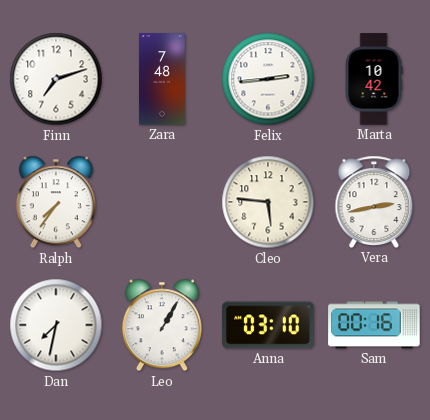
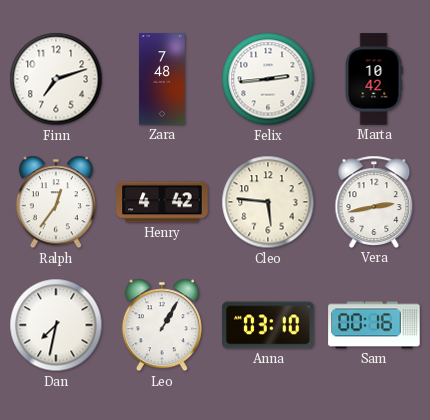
Ralph: 7:36 -> 12:36
Henry: none -> 4:42
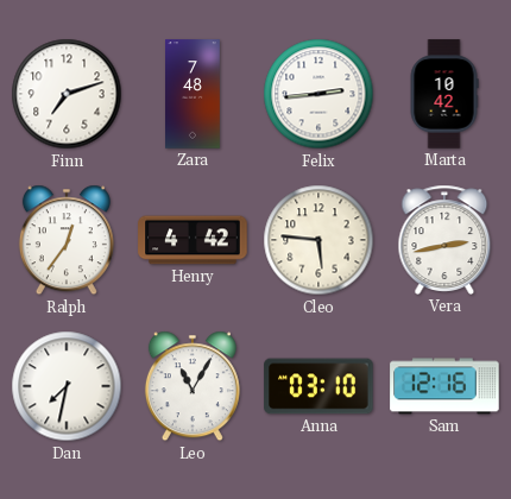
Leo: 1:05 -> 11:05
Sam: 00:16 -> 12:16
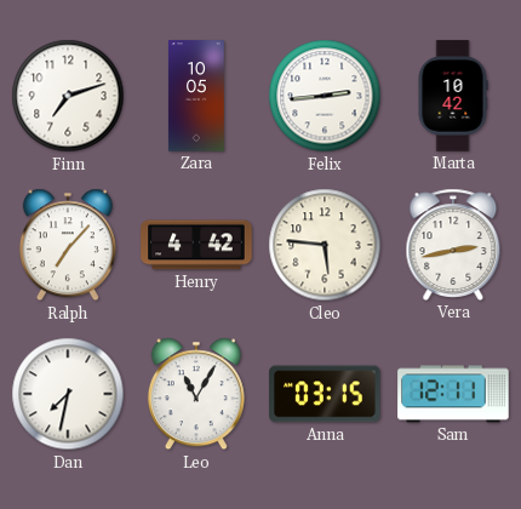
Zara: 7:48 -> 10:05
Ralph: 12:36 -> 7:07
Anna: 03:10 -> 03:15
Sam: 12:16 -> 12:11
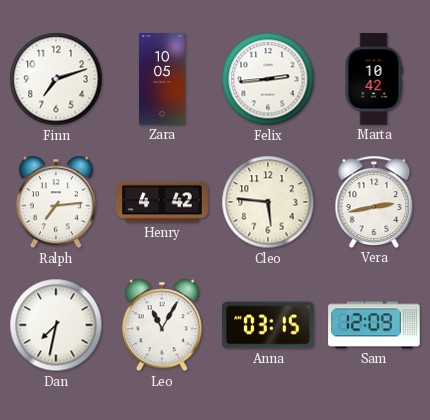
Ralph: 7:07 -> 7:14
Sam: 12:11 -> 12:09
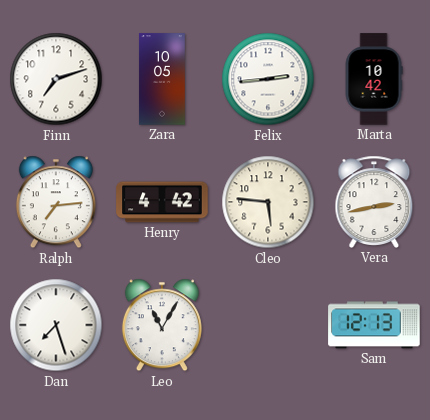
Dan: 7:32 -> 7:27
Anna: 03:15 -> none
Sam: 12:09 -> 12:13
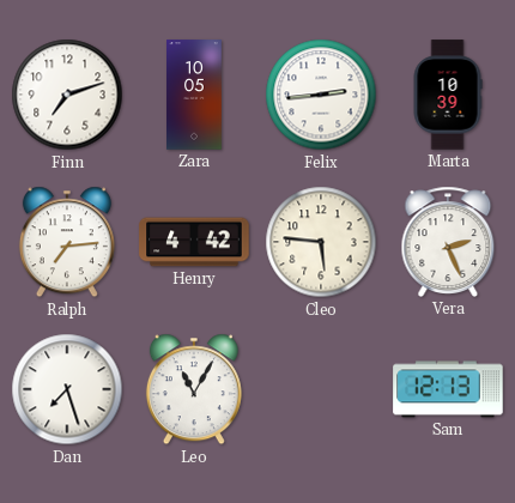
Marta: 10:42 -> 10:39
Vera: 2:43 -> 2:26
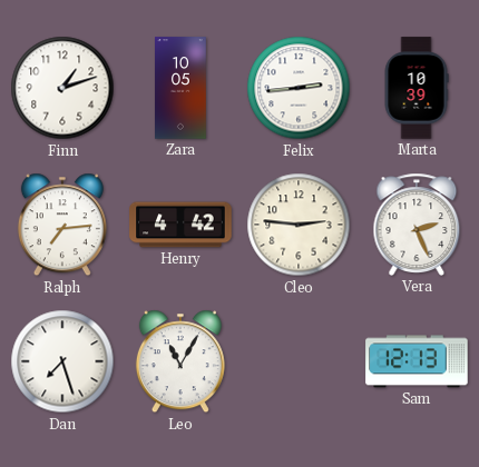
Finn: 7:12 -> 1:12
Cleo: 5:46 -> 2:46
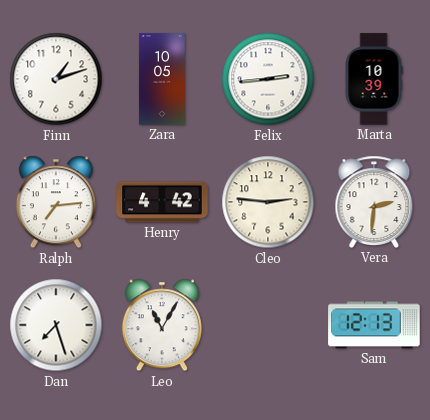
Vera: 2:26 -> 2:31
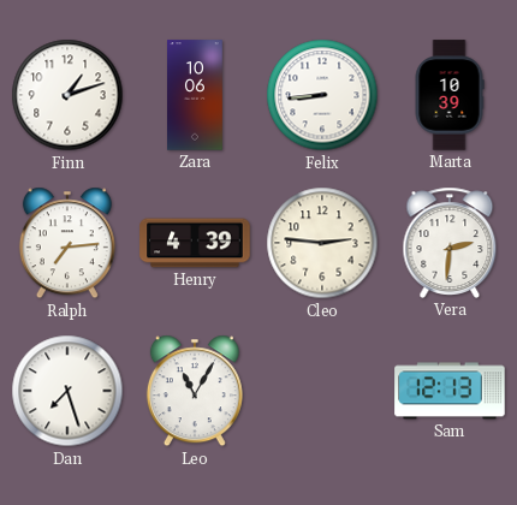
Zara: 10:05 -> 10:06
Felix: 2:44 -> 8:44
Henry: 4:42 -> 4:39
